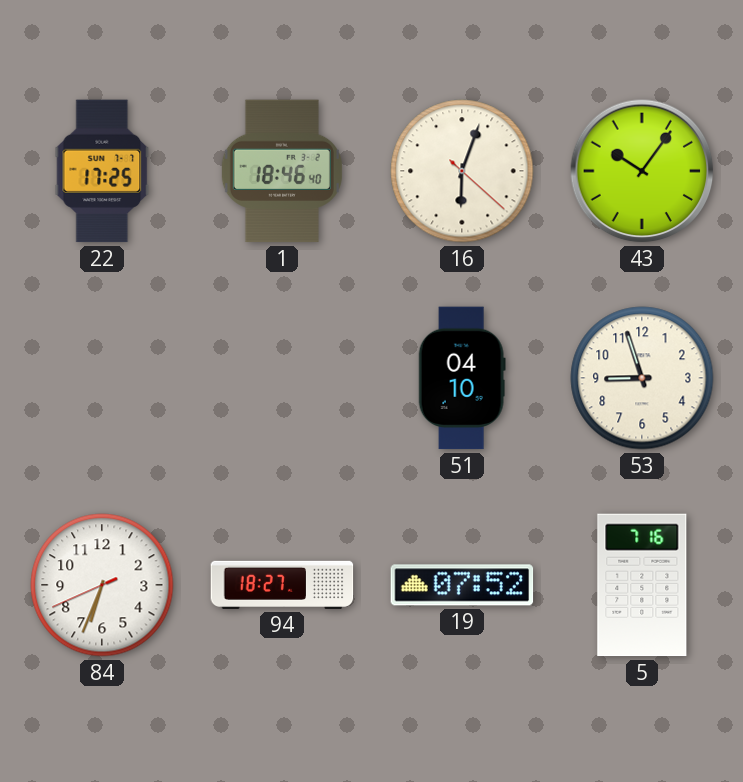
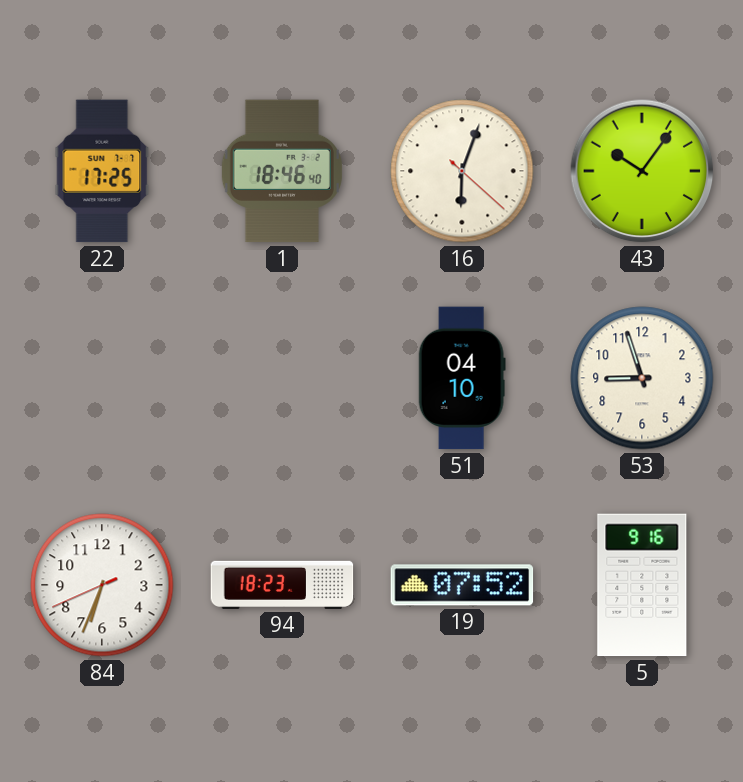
94: 18:27 -> 18:23
5: 7:16 -> 9:16
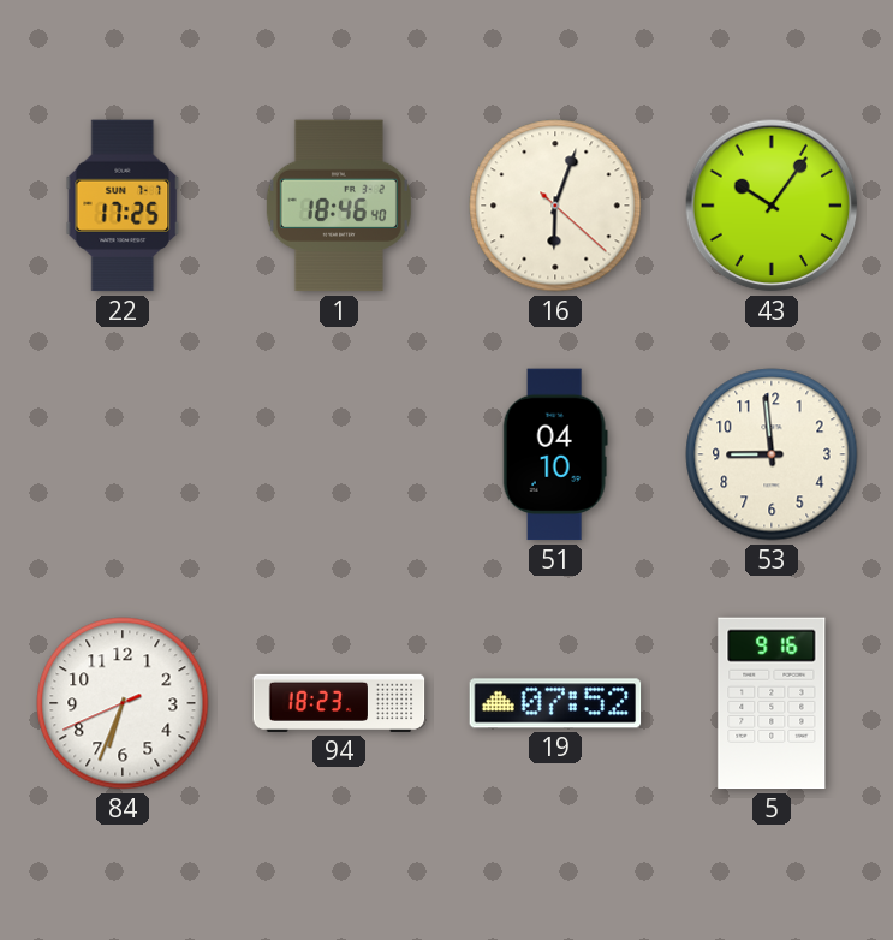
53: 8:57 -> 8:59
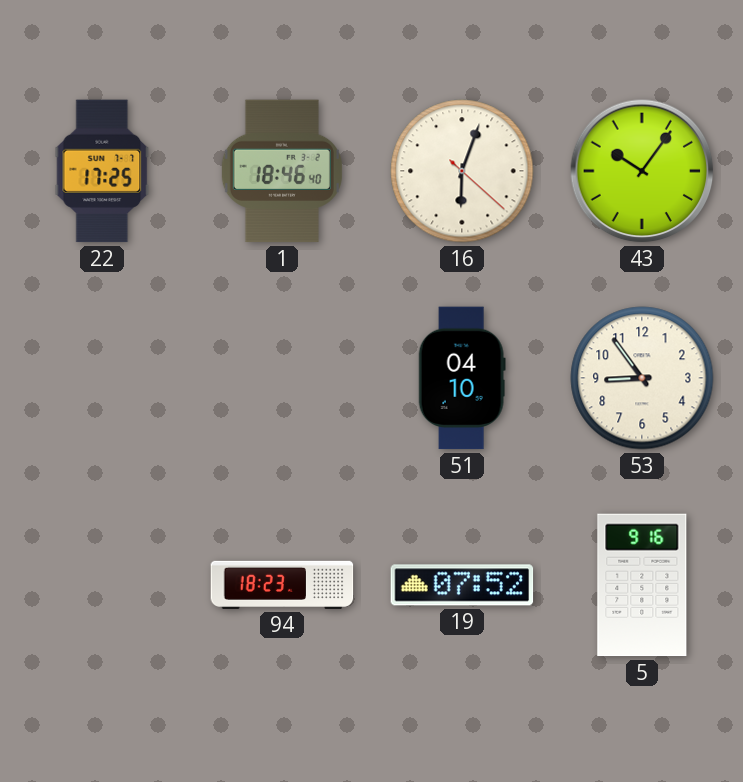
53: 8:59 -> 8:54
84: 6:33 -> none
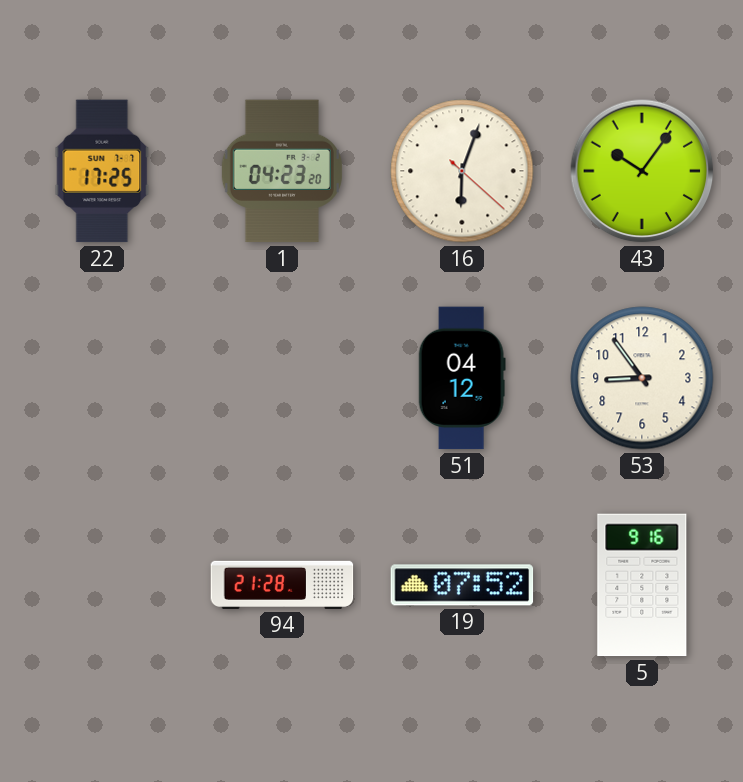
1: 18:46 -> 04:23
51: 04:10 -> 04:12
94: 18:23 -> 21:28
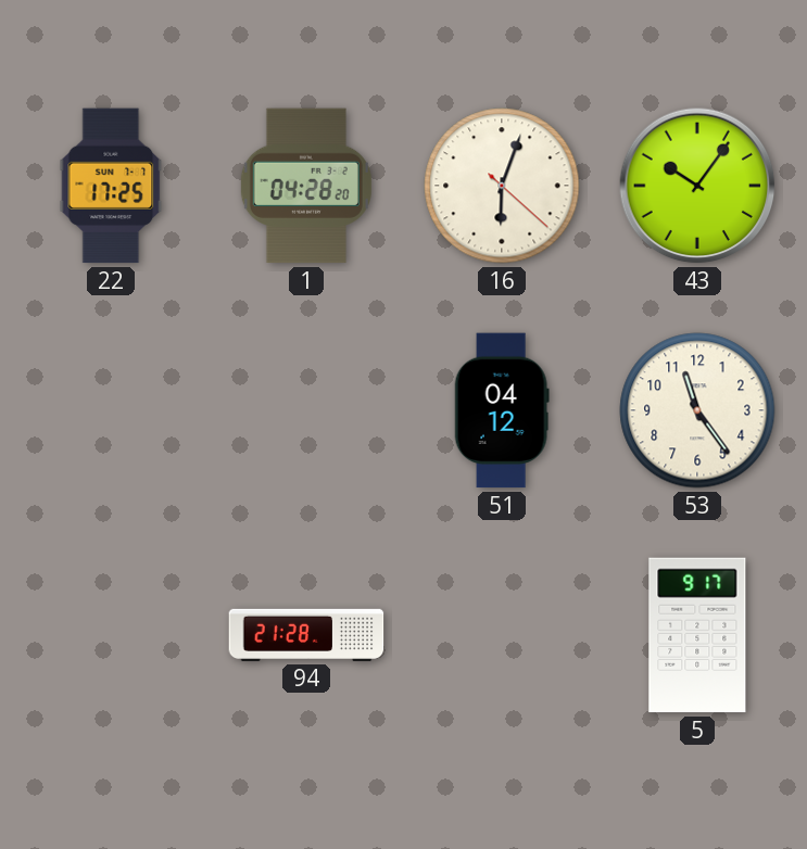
1: 04:23 -> 04:28
53: 8:54 -> 11:24
19: 07:52 -> none
5: 9:16 -> 9:17
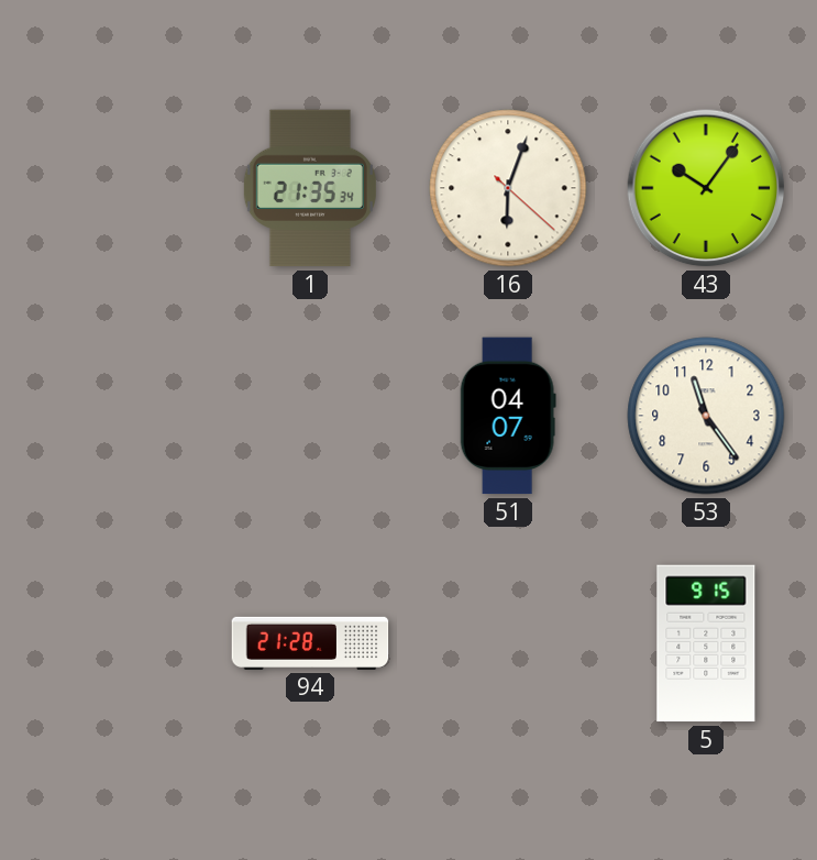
22: 17:25 -> none
1: 04:28 -> 21:35
51: 04:12 -> 04:07
5: 9:17 -> 9:15
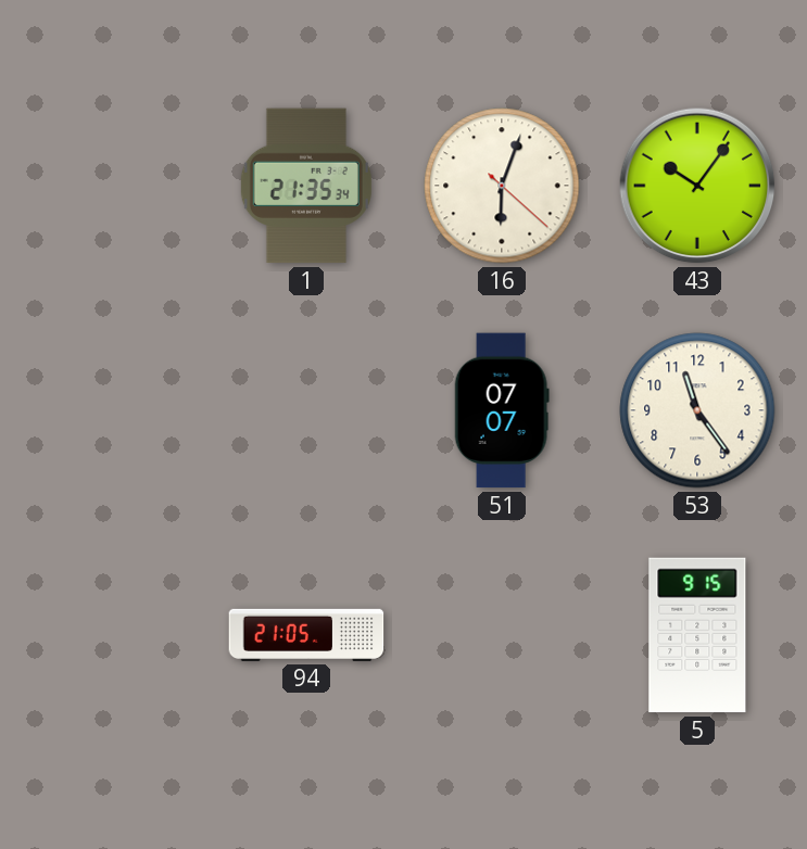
51: 04:07 -> 07:07
94: 21:28 -> 21:05
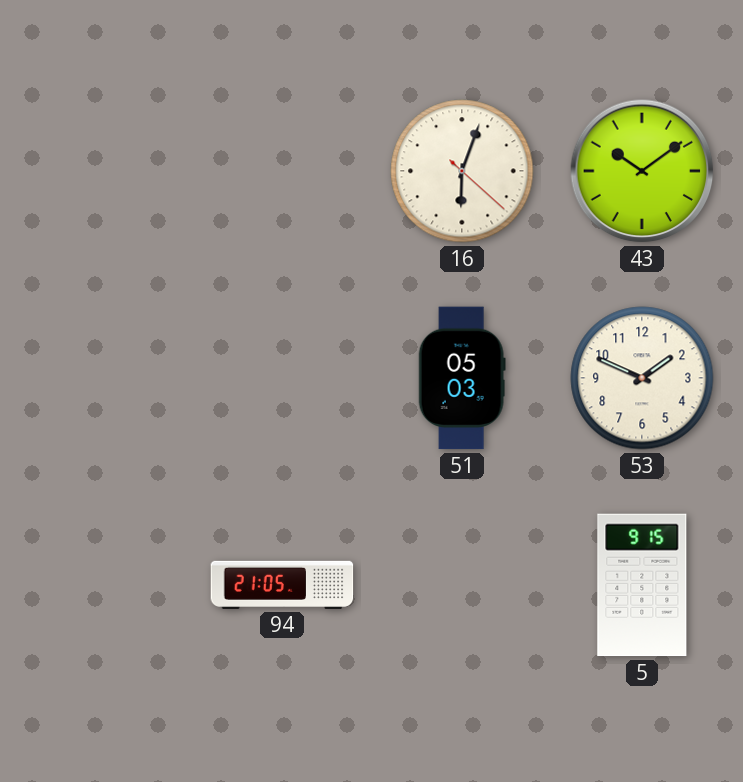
1: 21:35 -> none
43: 10:06 -> 10:09
51: 07:07 -> 05:03
53: 11:24 -> 1:49
